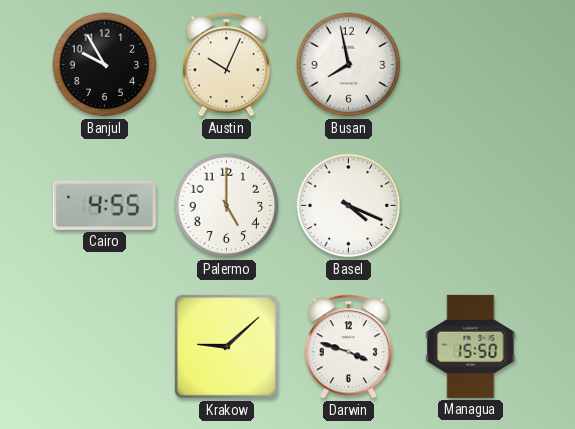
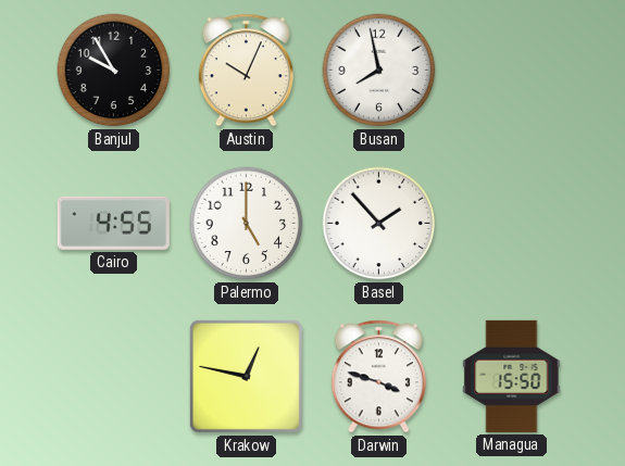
Basel: 4:19 -> 1:53
Krakow: 9:08 -> 12:47
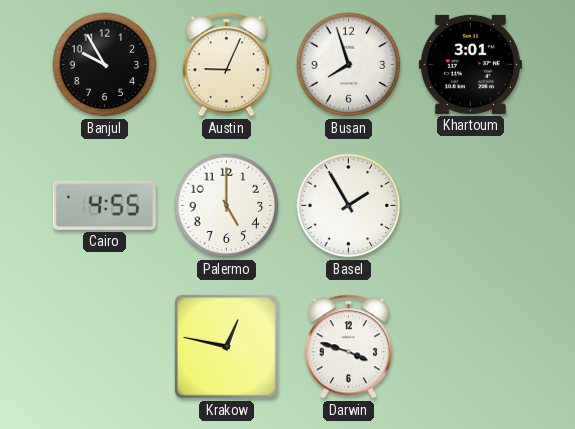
Austin: 10:04 -> 9:04
Busan: 7:58 -> 7:57
Khartoum: none -> 3:01
Basel: 1:53 -> 1:55
Managua: 15:50 -> none
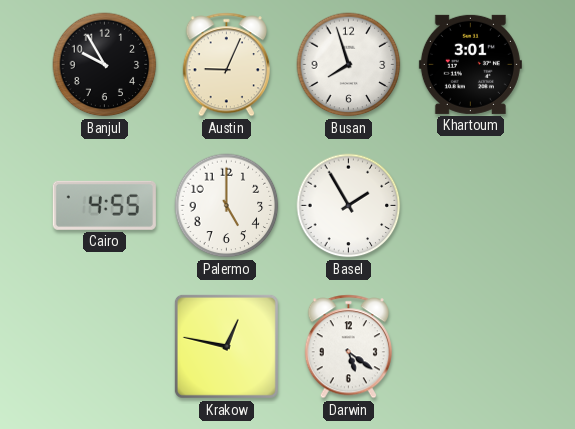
Darwin: 3:48 -> 5:21
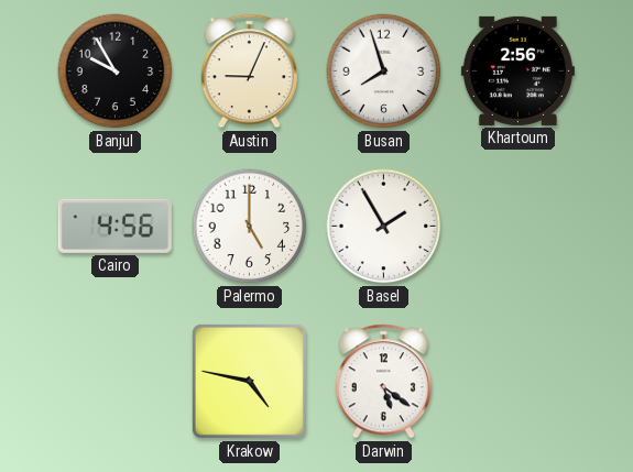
Khartoum: 3:01 -> 2:56
Cairo: 4:55 -> 4:56
Krakow: 12:47 -> 4:47
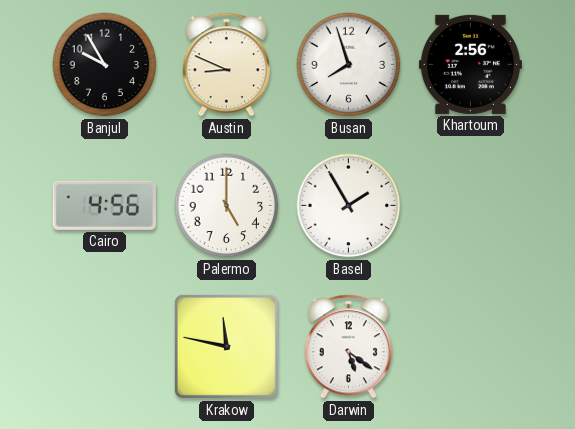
Austin: 9:04 -> 8:49
Krakow: 4:47 -> 11:47
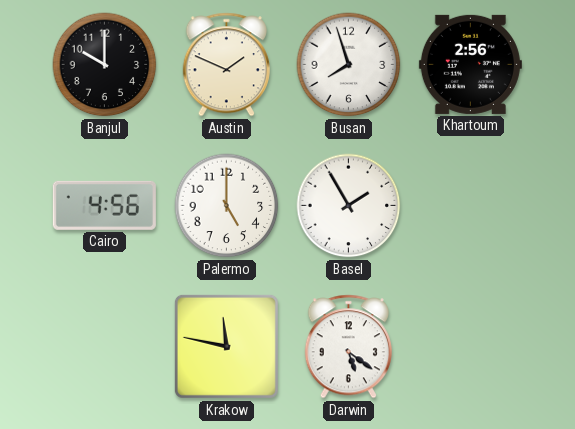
Banjul: 9:55 -> 10:00
Austin: 8:49 -> 1:49
